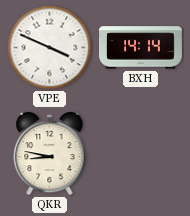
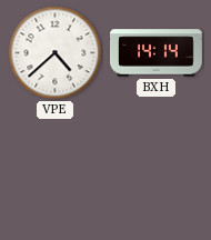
VPE: 3:49 -> 4:38
QKR: 8:47 -> none
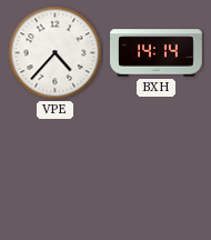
VPE: 4:38 -> 4:37
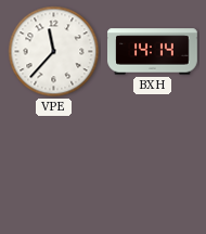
VPE: 4:37 -> 11:37
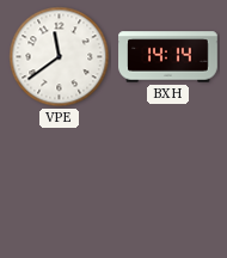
VPE: 11:37 -> 11:39
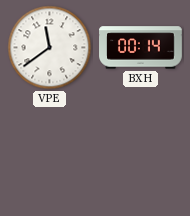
BXH: 14:14 -> 00:14
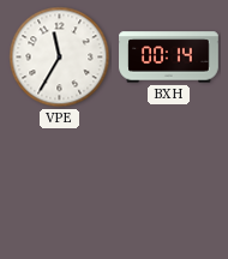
VPE: 11:39 -> 11:35
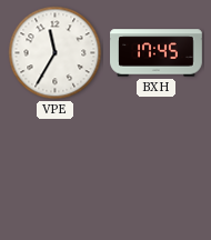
BXH: 00:14 -> 17:45
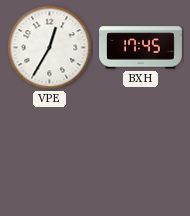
VPE: 11:35 -> 12:35
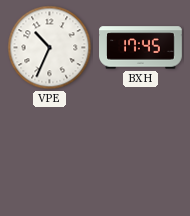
VPE: 12:35 -> 10:34
